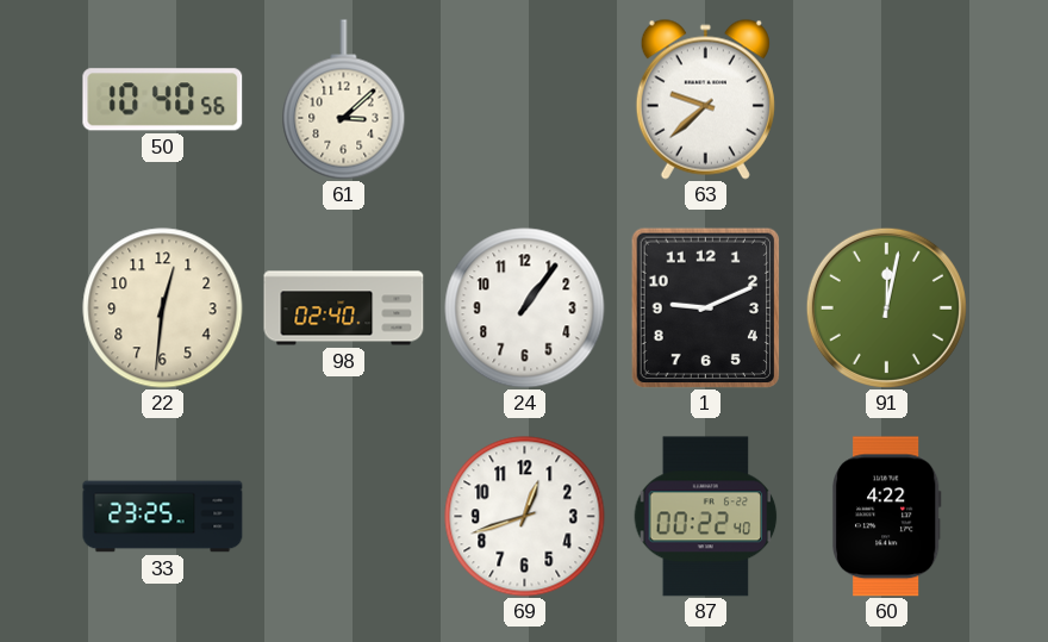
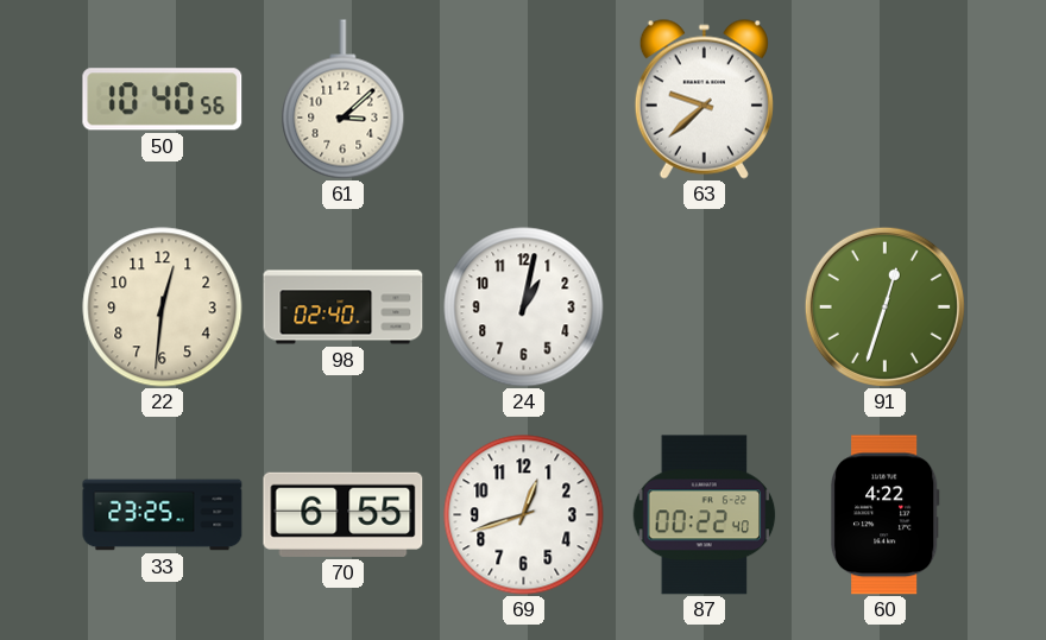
24: 1:06 -> 1:02
1: 9:11 -> none
91: 12:02 -> 12:33
70: none -> 6:55
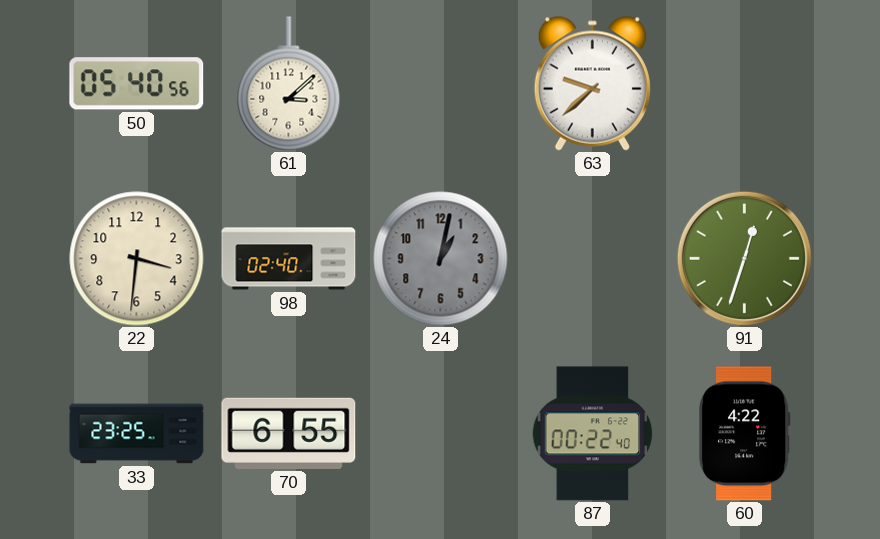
50: 10:40 -> 05:40
22: 12:31 -> 3:31
24 dial: white -> grey
69: 12:42 -> none
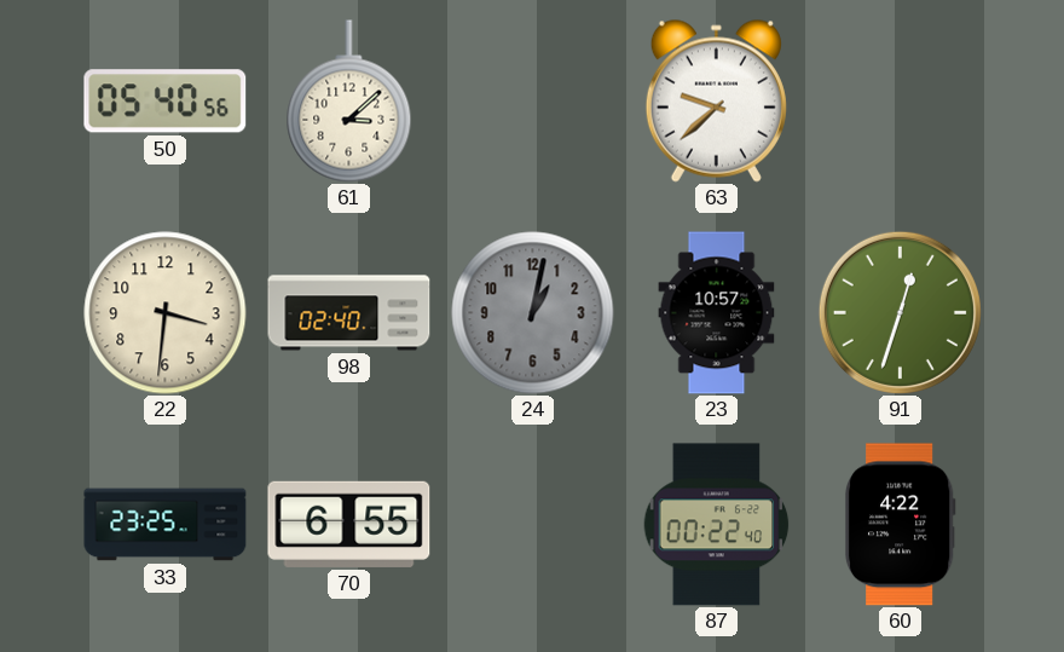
23: none -> 10:57
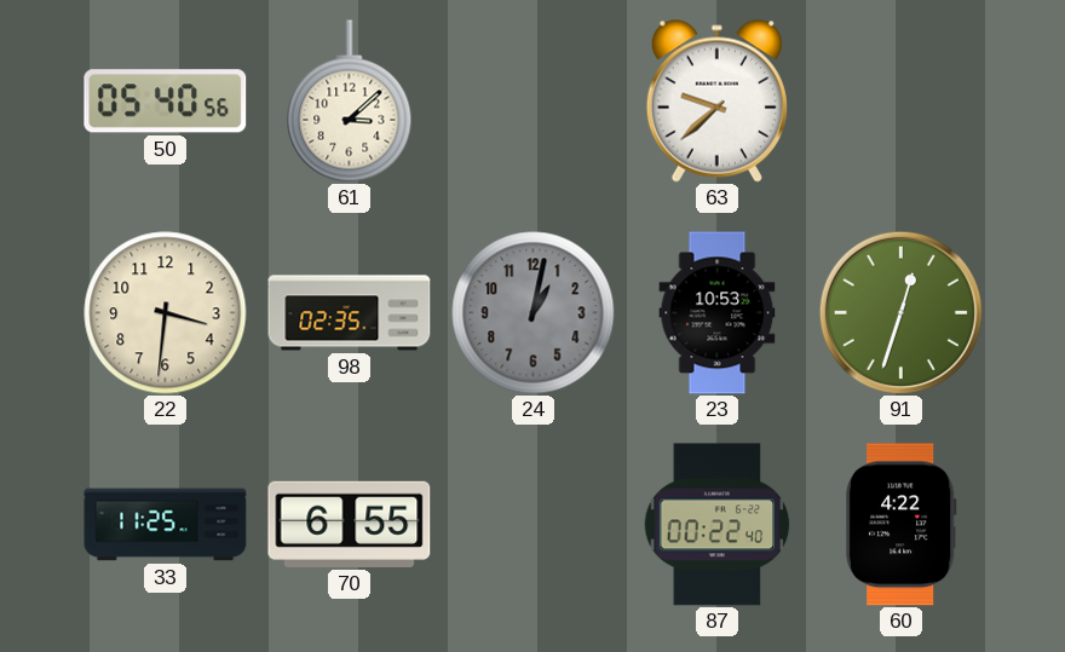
98: 02:40 -> 02:35
23: 10:57 -> 10:53
33: 23:25 -> 11:25
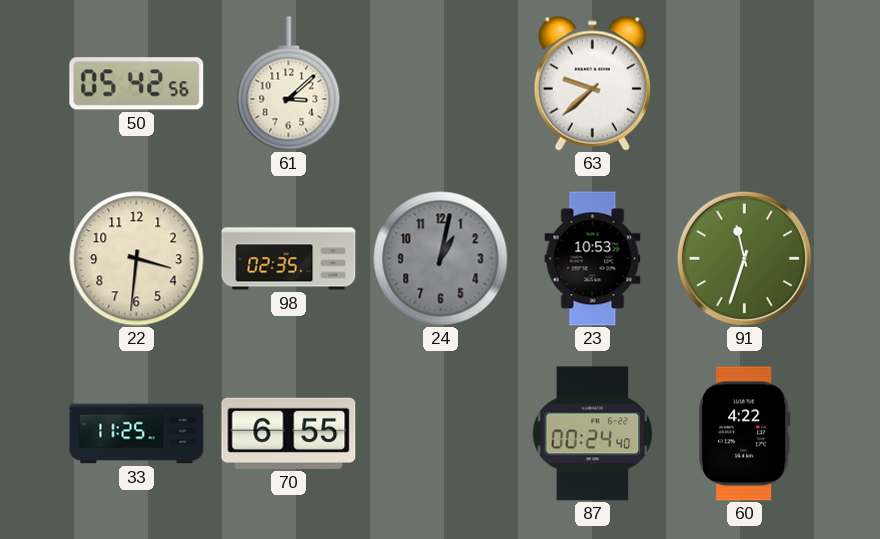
50: 05:40 -> 05:42
91: 12:33 -> 11:33
87: 00:22 -> 00:24
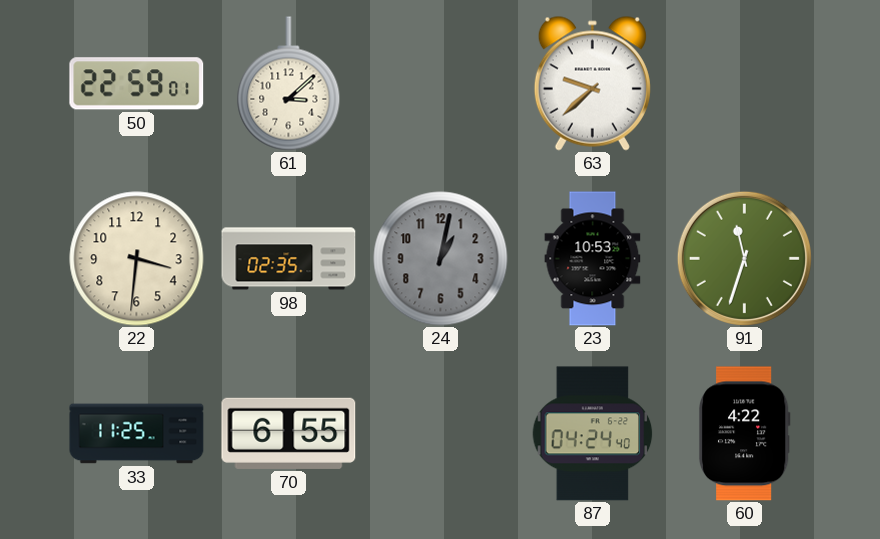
50: 05:42 -> 22:59
87: 00:24 -> 04:24
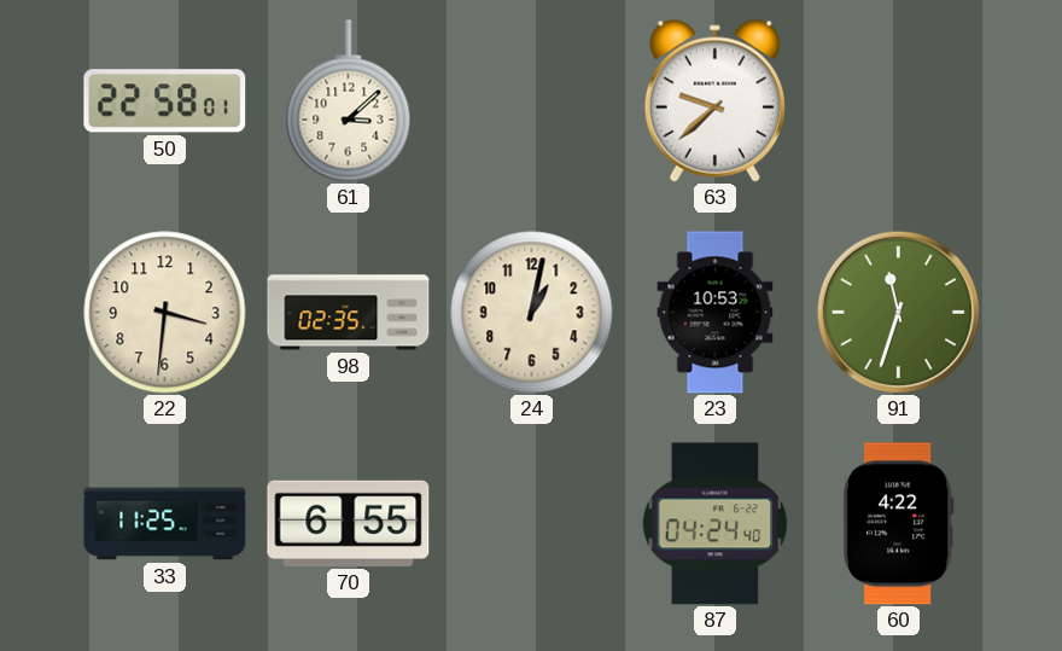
50: 22:59 -> 22:58
24 dial: grey -> cream
